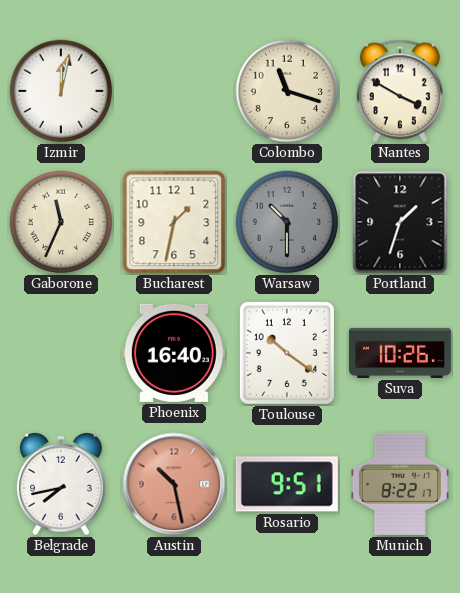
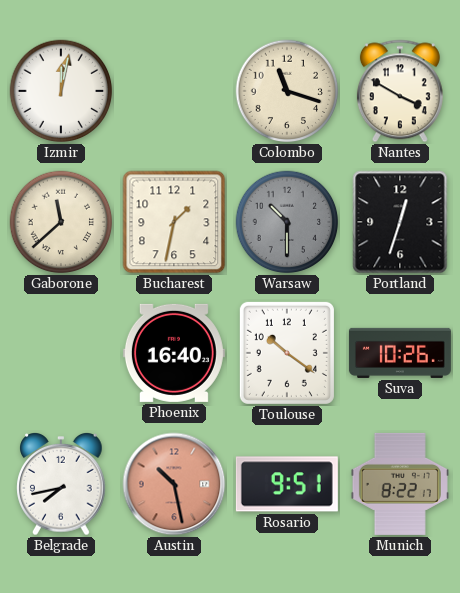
Gaborone: 11:34 -> 11:38
Portland: 1:33 -> 12:33
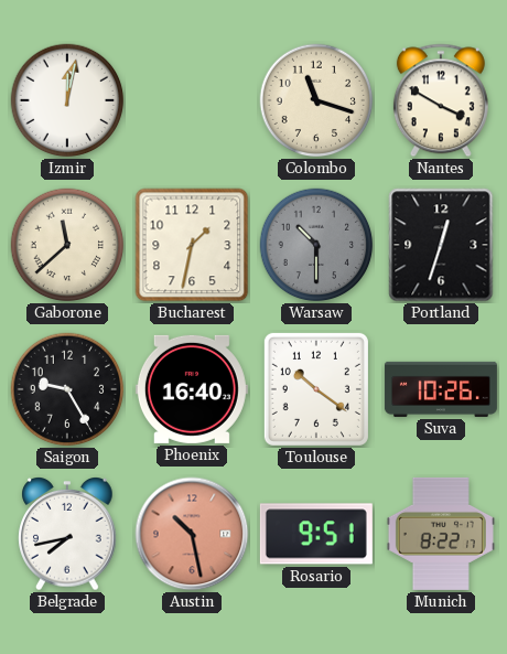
Saigon: none -> 9:25
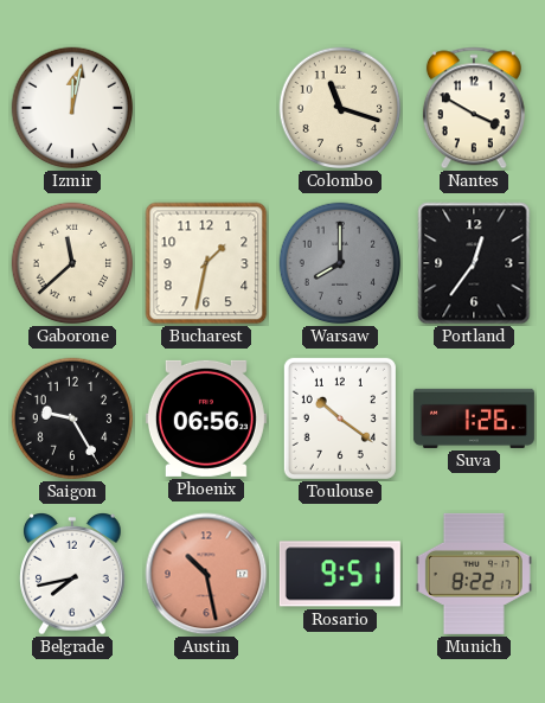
Warsaw: 10:30 -> 8:00
Portland: 12:33 -> 12:36
Phoenix: 16:40 -> 06:56
Suva: 10:26 -> 1:26
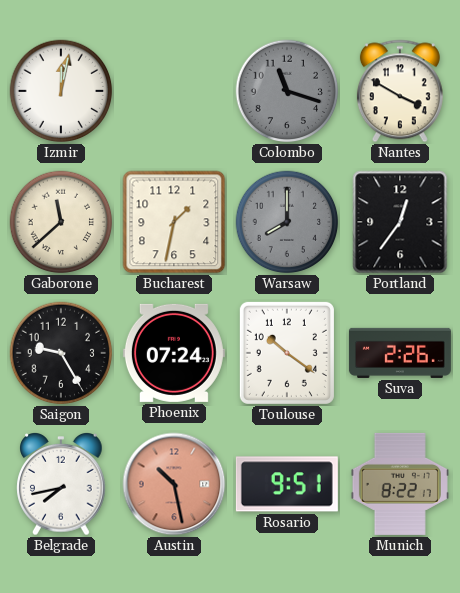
Colombo dial: cream -> grey
Phoenix: 06:56 -> 07:24
Suva: 1:26 -> 2:26
